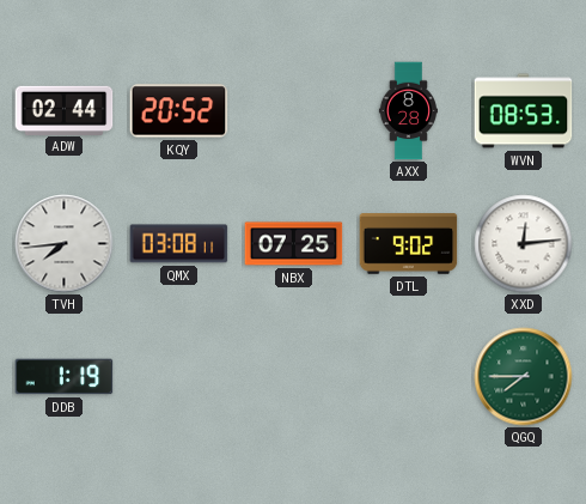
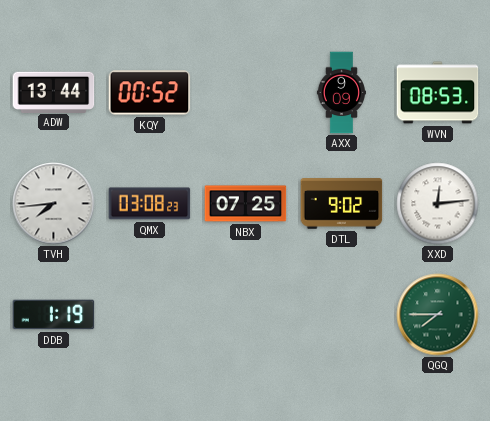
ADW: 02:44 -> 13:44
KQY: 20:52 -> 00:52
AXX: 8:28 -> 9:09
QMX: 03:08:11 -> 03:08:23
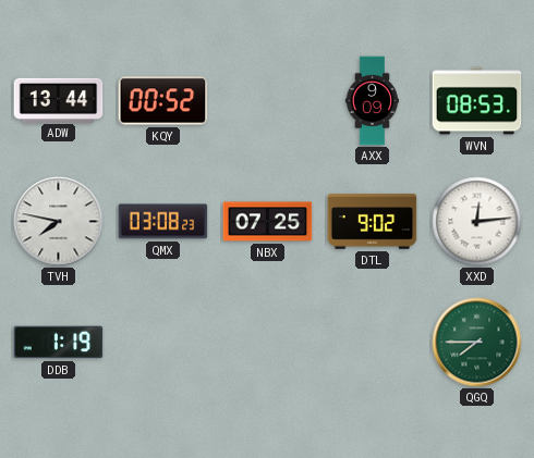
TVH: 7:44 -> 7:47
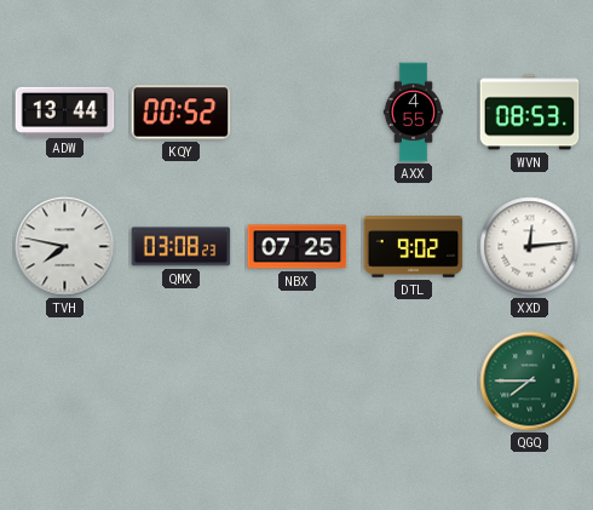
AXX: 9:09 -> 4:55
DDB: 1:19 -> none
